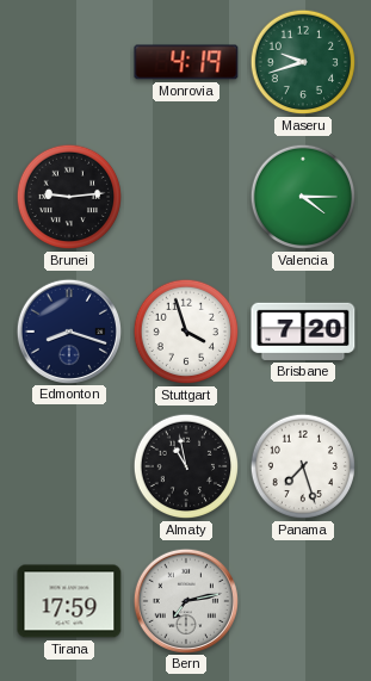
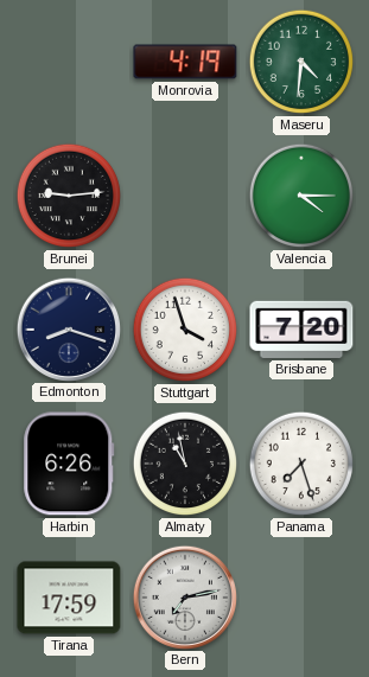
Maseru: 9:42 -> 4:31
Harbin: none -> 6:26
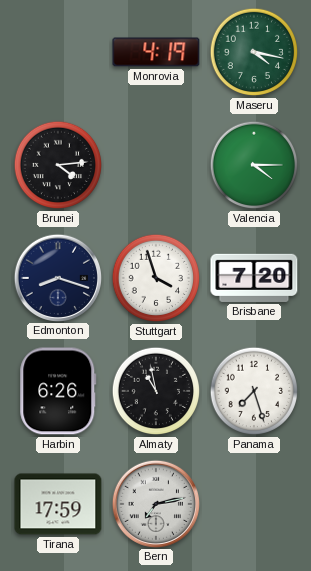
Maseru: 4:31 -> 4:17
Brunei: 9:14 -> 4:14
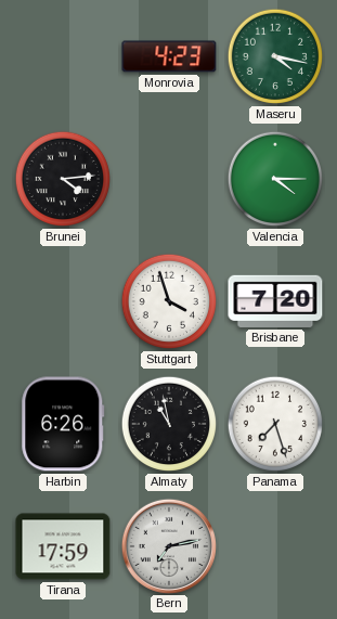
Monrovia: 4:19 -> 4:23
Edmonton: 8:18 -> none
